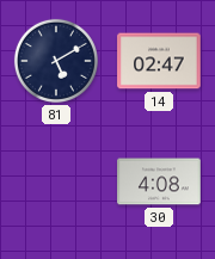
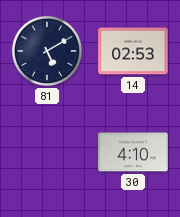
14: 02:47 -> 02:53
30: 4:08 -> 4:10
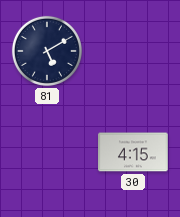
14: 02:53 -> none
30: 4:10 -> 4:15
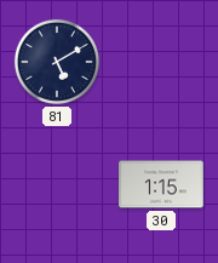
30: 4:15 -> 1:15
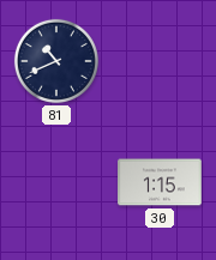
81: 5:10 -> 10:41
